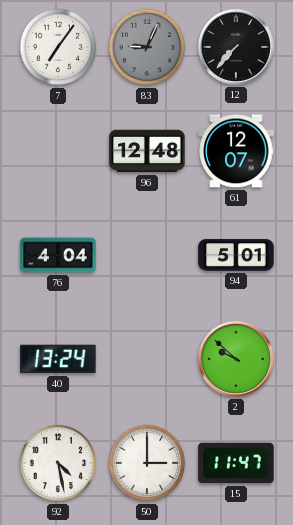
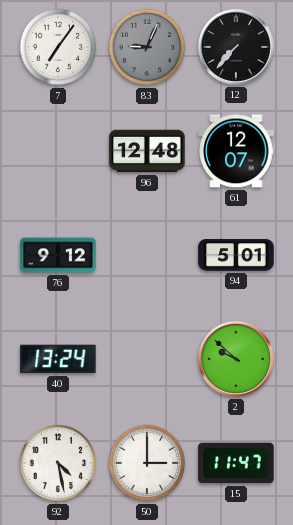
76: 4:04 -> 9:12
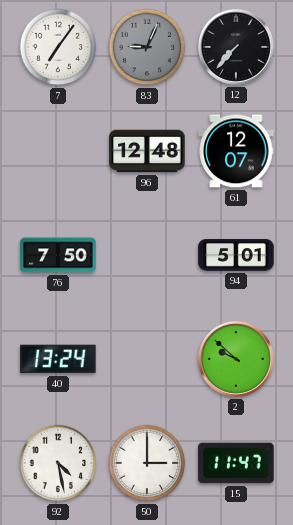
76: 9:12 -> 7:50
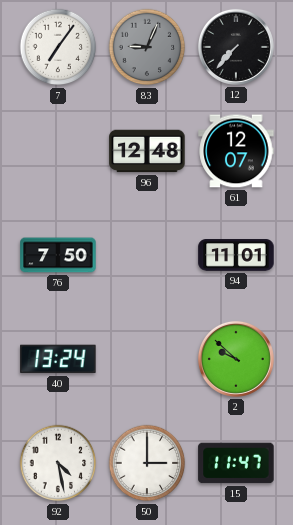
94: 5:01 -> 11:01
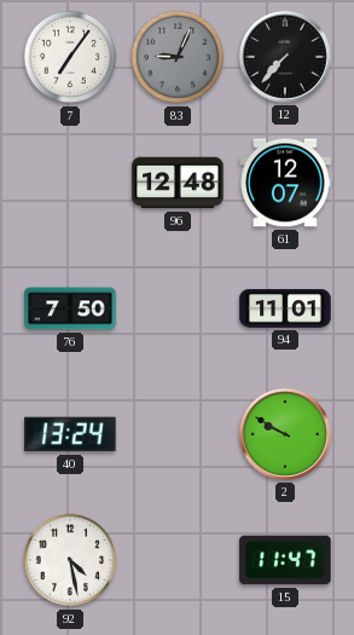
2: 9:52 -> 9:50
50: 3:00 -> none
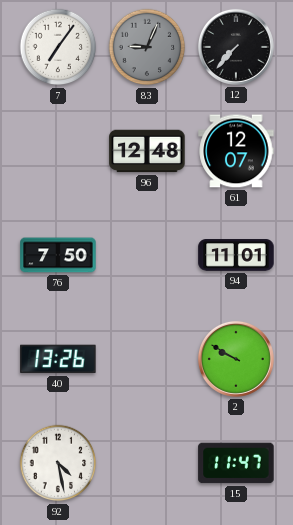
40: 13:24 -> 13:26
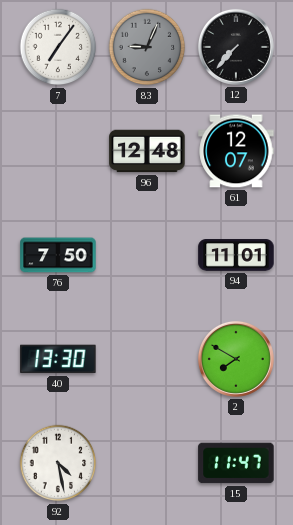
40: 13:26 -> 13:30
2: 9:50 -> 7:50
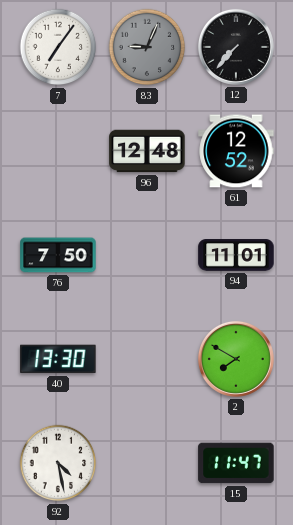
61: 12:07 -> 12:52
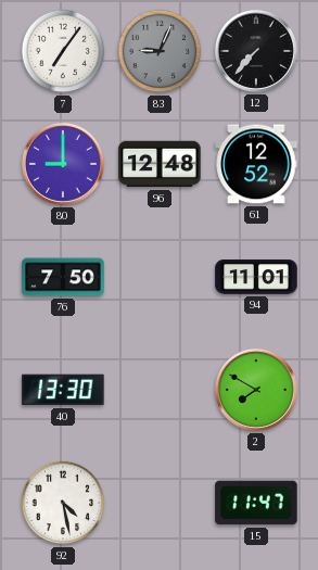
80: none -> 9:00
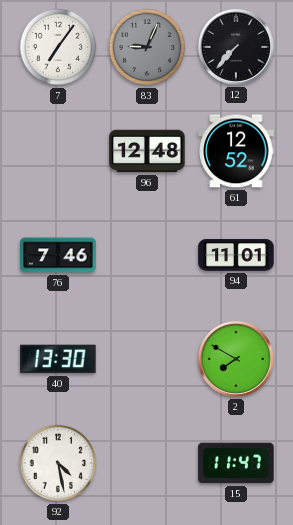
80: 9:00 -> none
76: 7:50 -> 7:46
